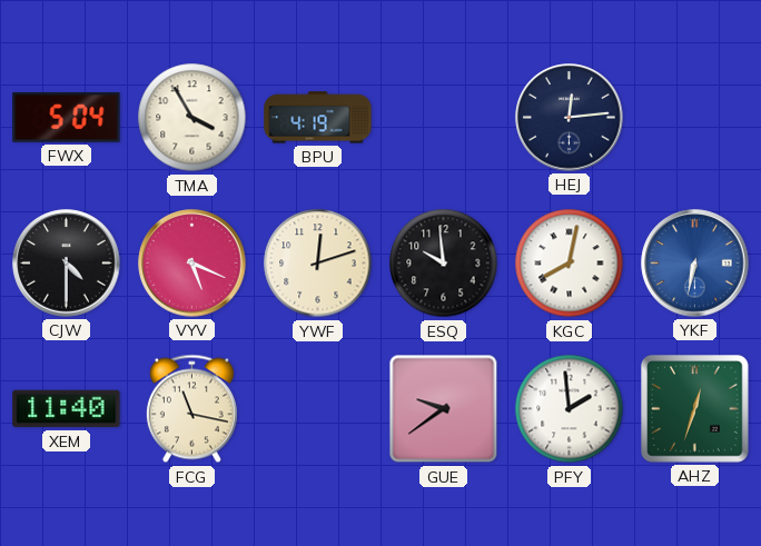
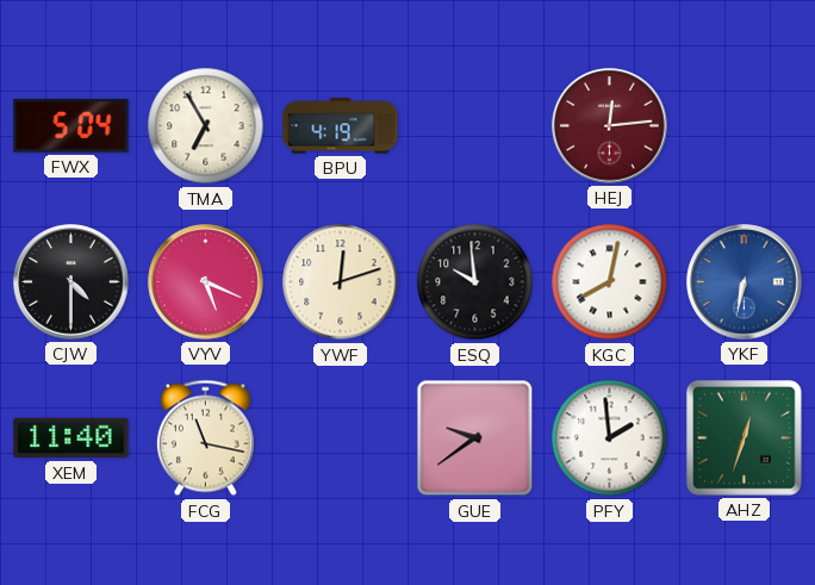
TMA: 3:55 -> 6:55
HEJ dial: navy -> burgundy
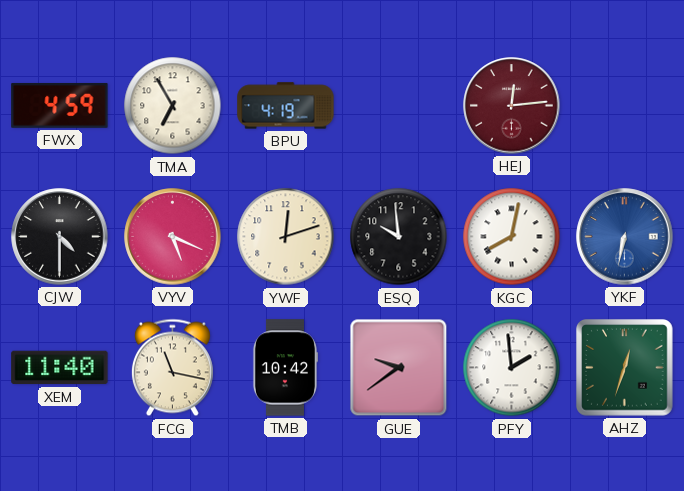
FWX: 5:04 -> 4:59
TMB: none -> 10:42
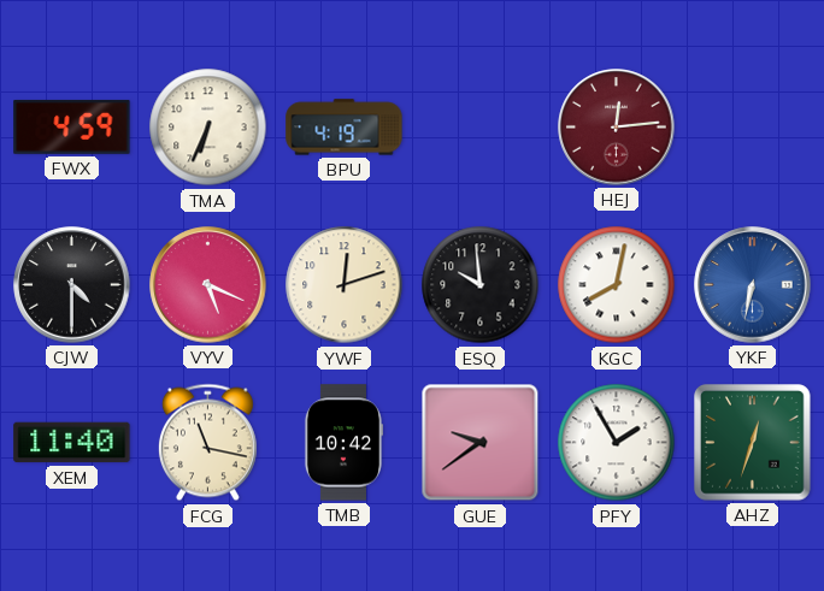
TMA: 6:55 -> 6:34
PFY: 1:59 -> 1:55
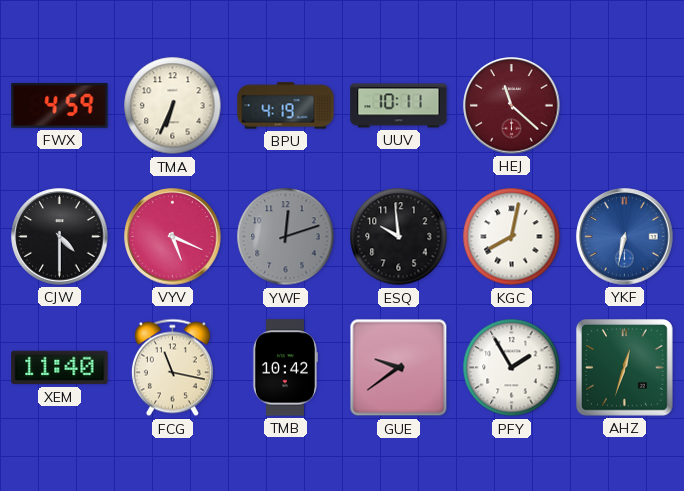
UUV: none -> 10:11
HEJ: 12:14 -> 11:22
YWF dial: cream -> grey
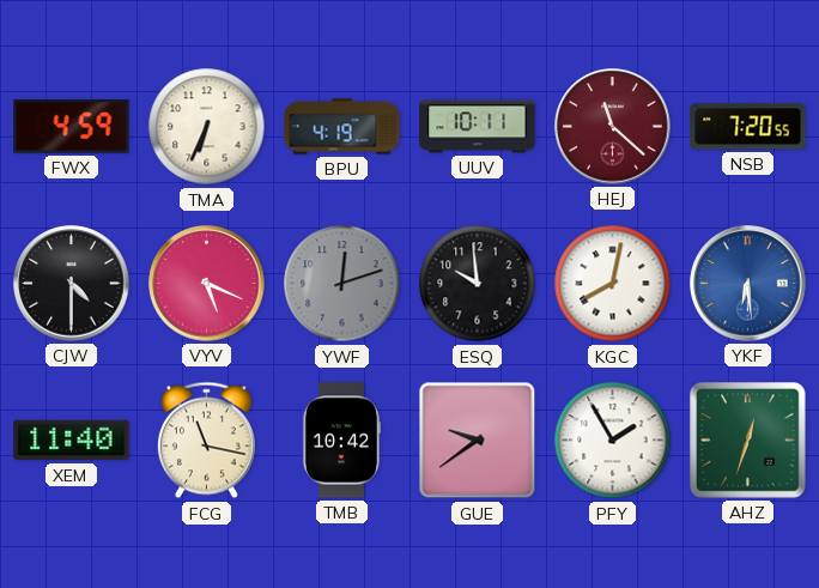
NSB: none -> 7:20
YKF: 6:32 -> 6:29
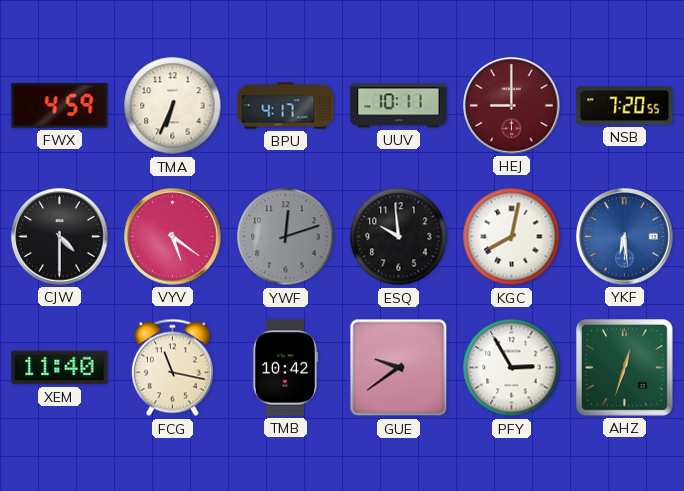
BPU: 4:19 -> 4:17
HEJ: 11:22 -> 9:00
VYV: 5:19 -> 5:21
PFY: 1:55 -> 2:55
